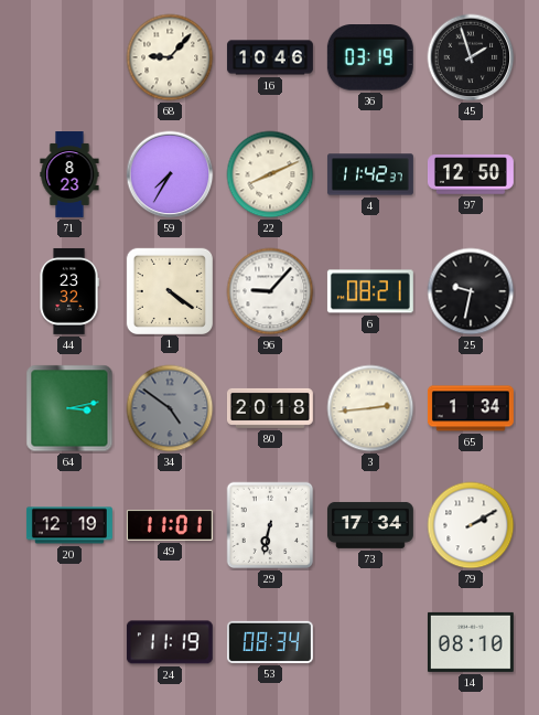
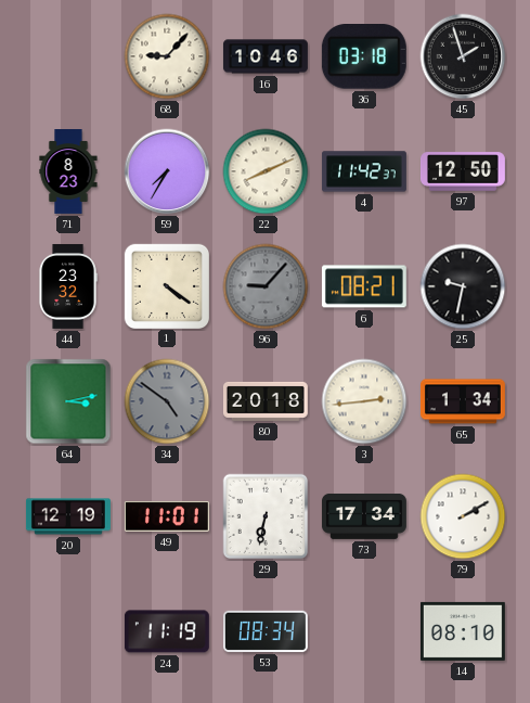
36: 03:19 -> 03:18
96 dial: white -> grey
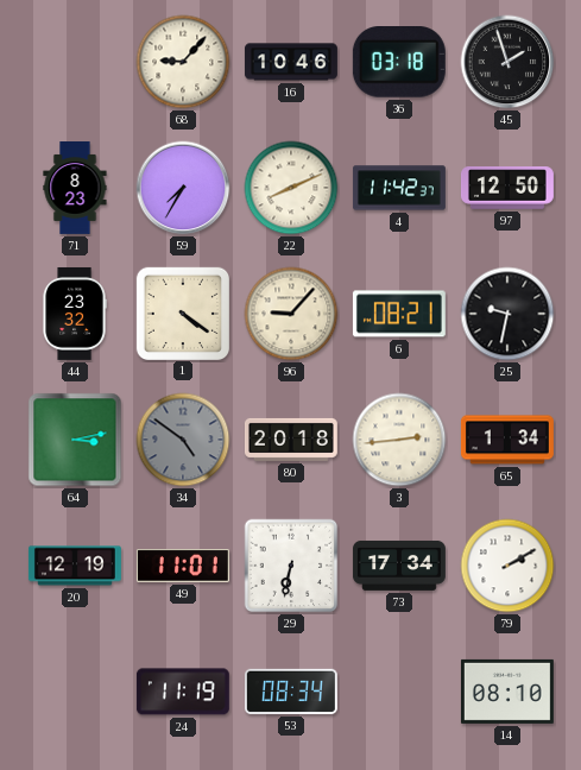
96 dial: grey -> cream
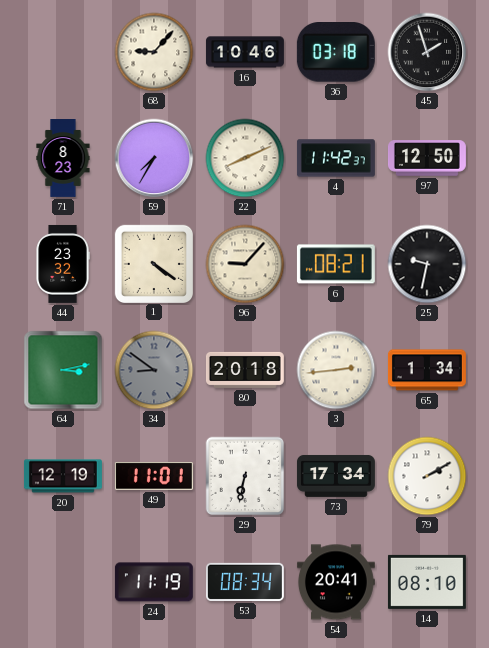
34: 4:51 -> 8:51
54: none -> 20:41
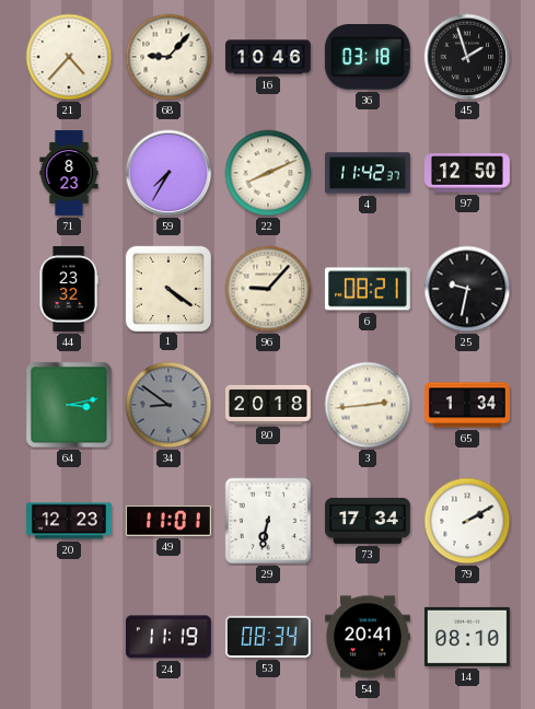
21: none -> 4:37
20: 12:19 -> 12:23
